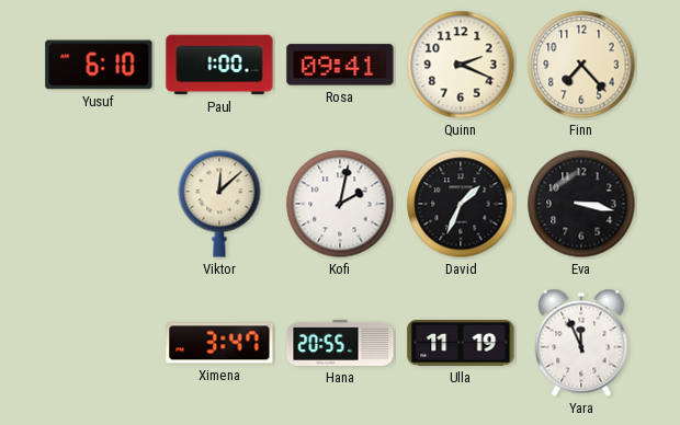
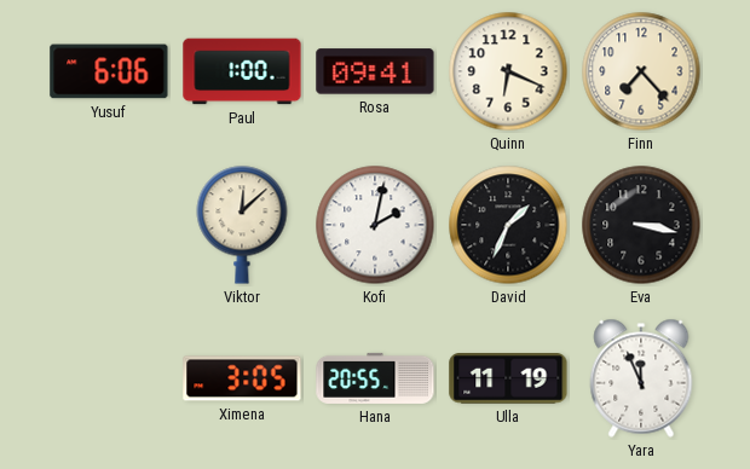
Yusuf: 6:10 -> 6:06
Quinn: 2:19 -> 6:19
Ximena: 3:47 -> 3:05
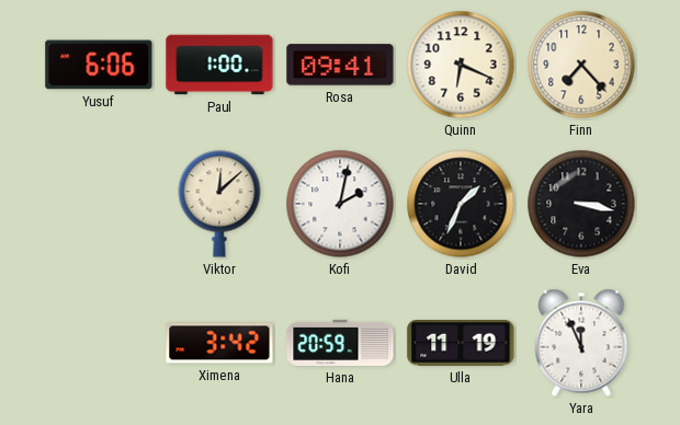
Ximena: 3:05 -> 3:42
Hana: 20:55 -> 20:59
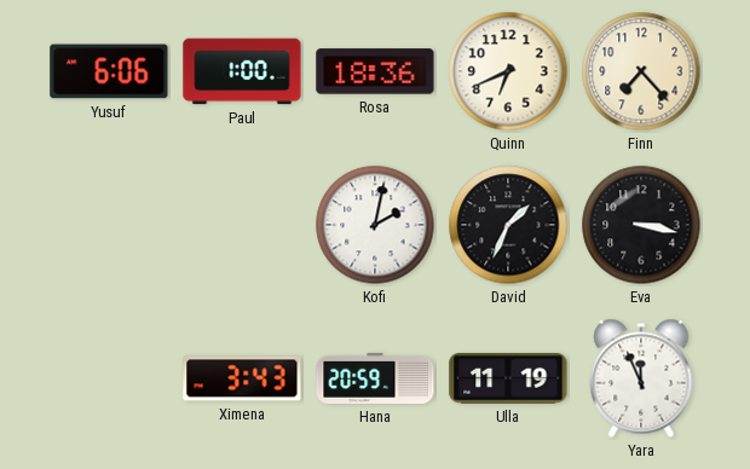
Rosa: 09:41 -> 18:36
Quinn: 6:19 -> 6:41
Viktor: 12:08 -> none
Ximena: 3:42 -> 3:43
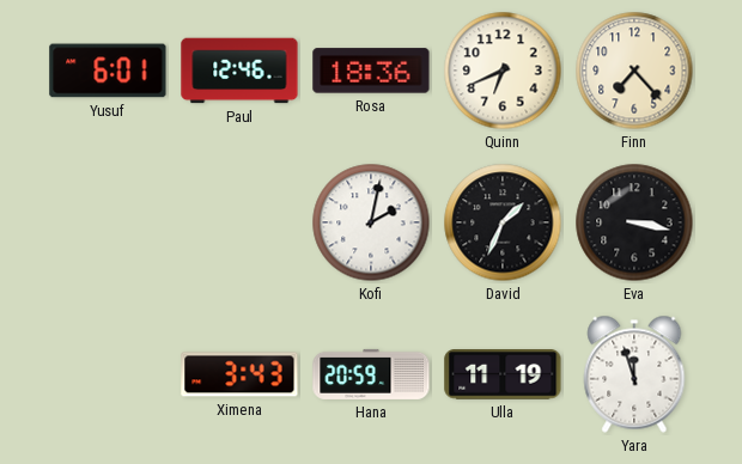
Yusuf: 6:06 -> 6:01
Paul: 1:00 -> 12:46
Yara: 11:56 -> 11:57
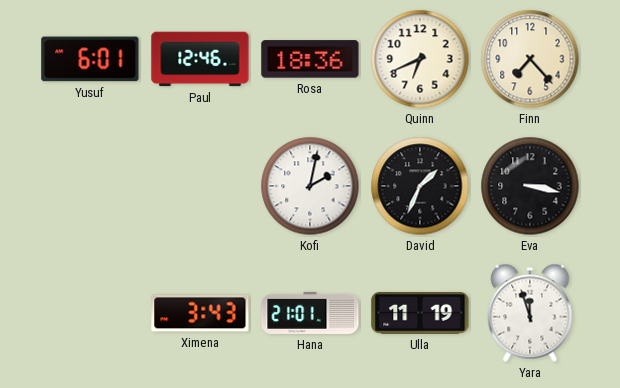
Hana: 20:59 -> 21:01
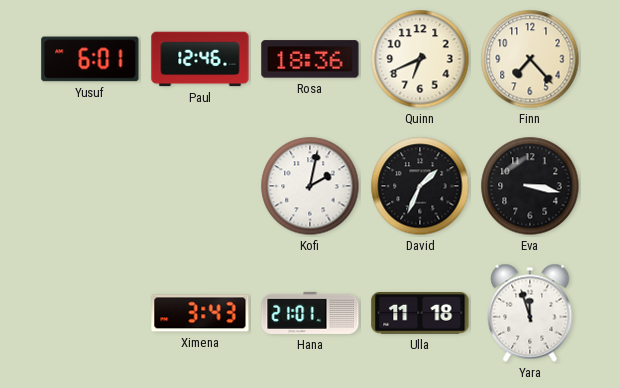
Ulla: 11:19 -> 11:18
